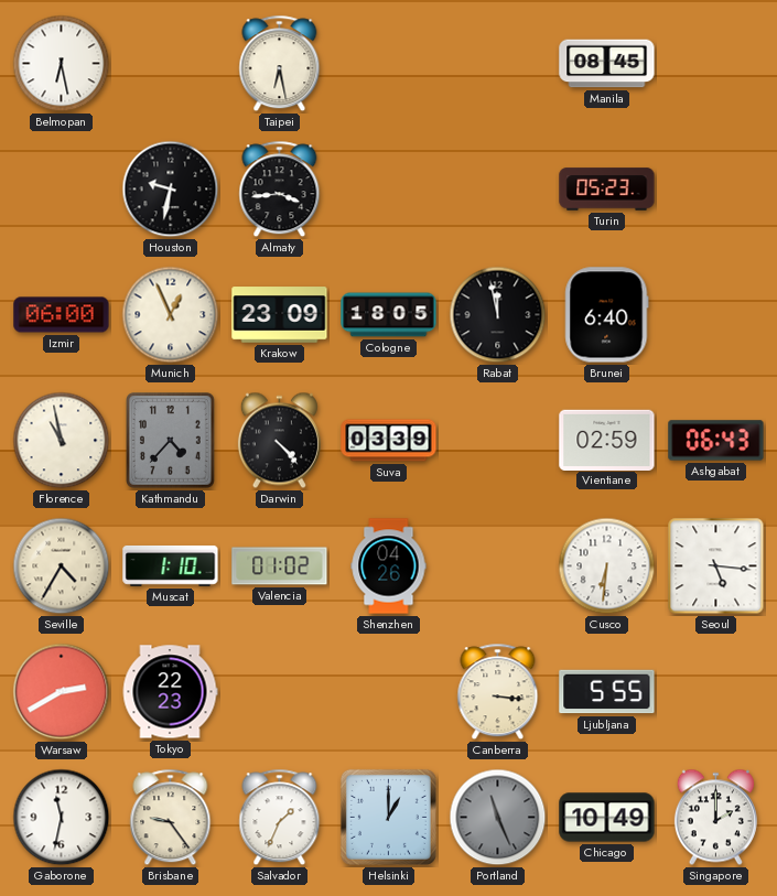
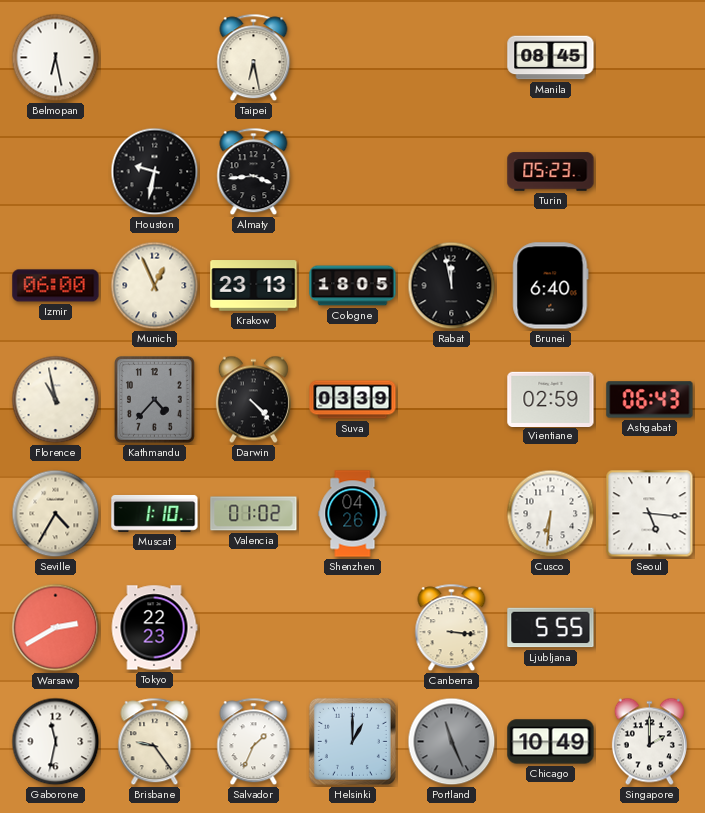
Krakow: 23:09 -> 23:13
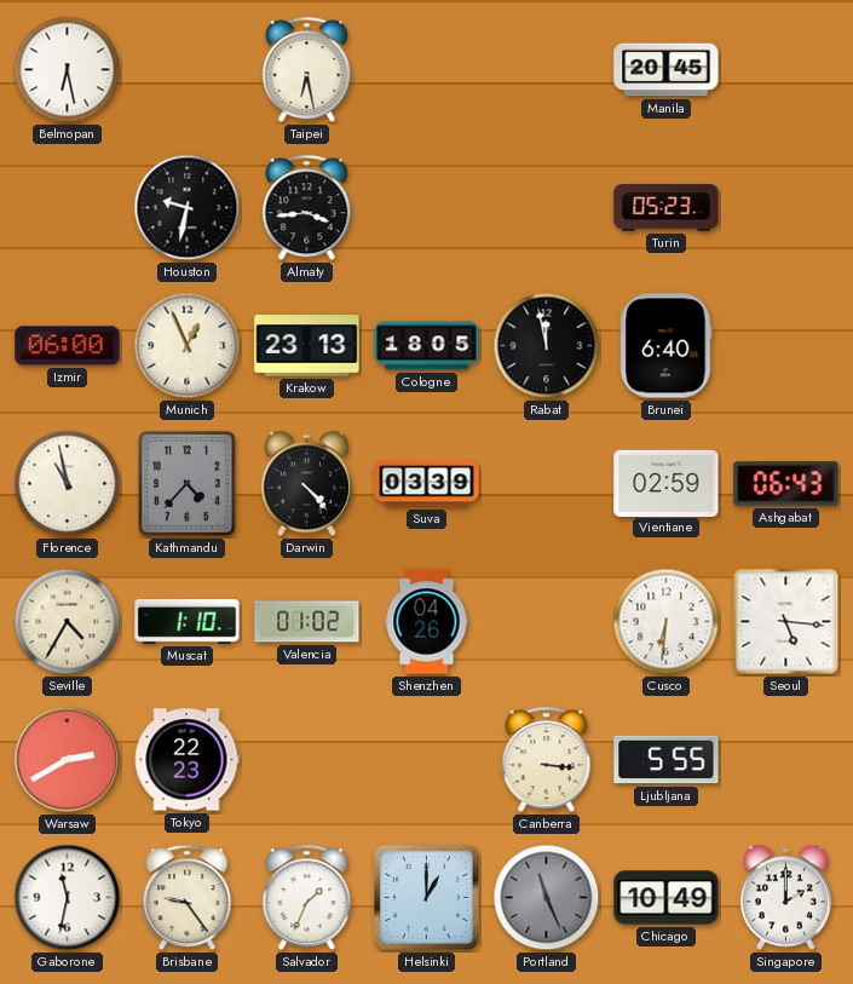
Manila: 08:45 -> 20:45
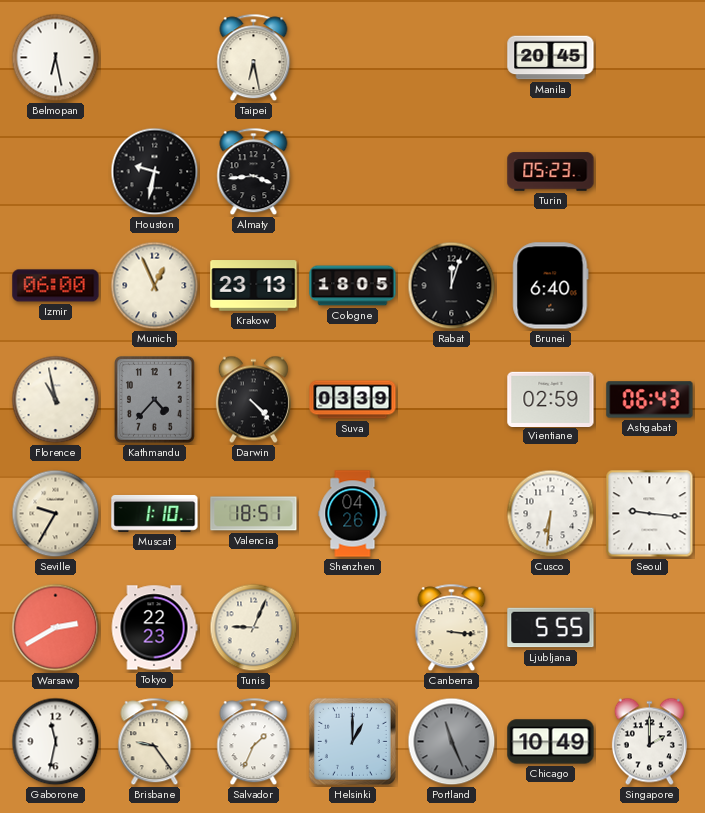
Rabat: 11:58 -> 12:03
Seville: 4:35 -> 9:35
Valencia: 01:02 -> 18:51
Seoul: 5:16 -> 9:16
Tunis: none -> 9:04
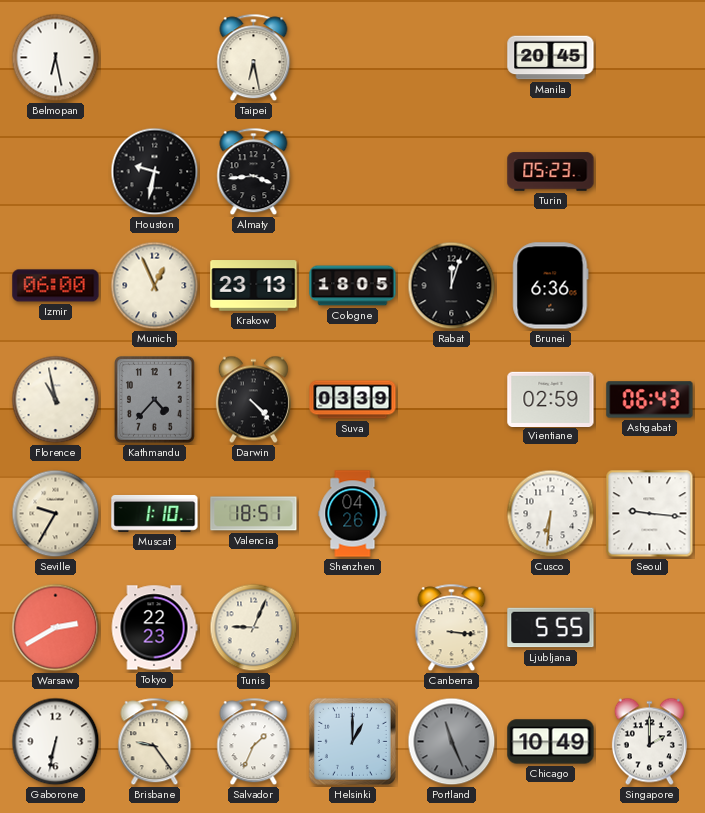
Brunei: 6:40 -> 6:36
Gaborone: 11:32 -> 6:32
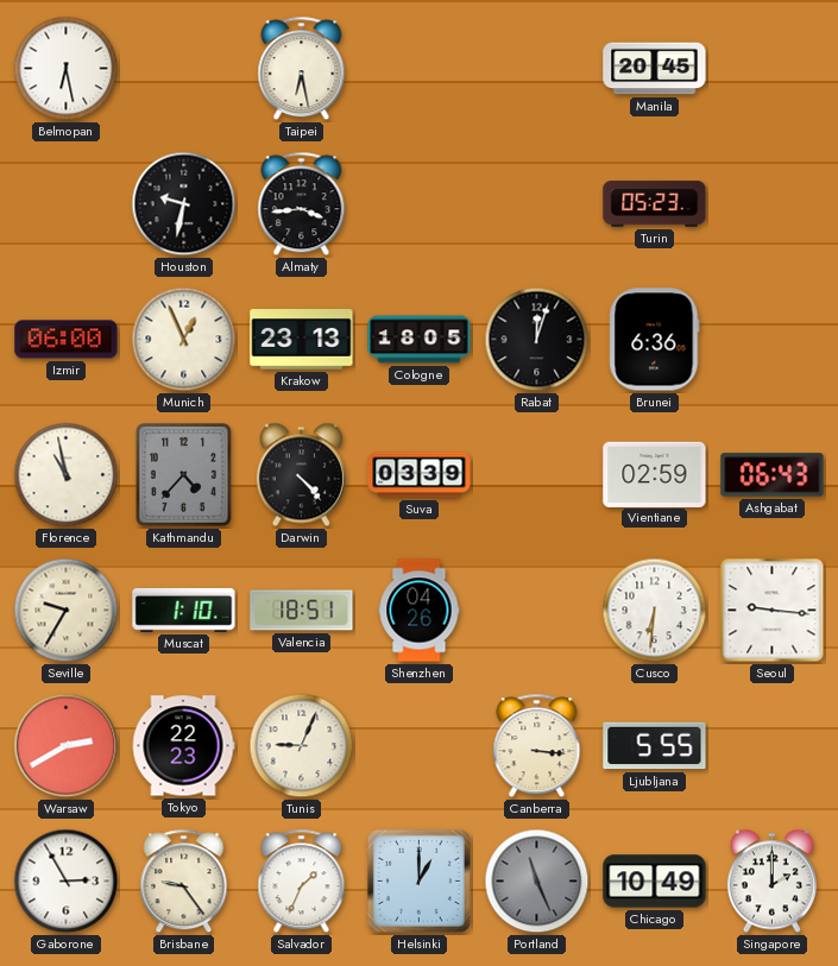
Gaborone: 6:32 -> 2:55
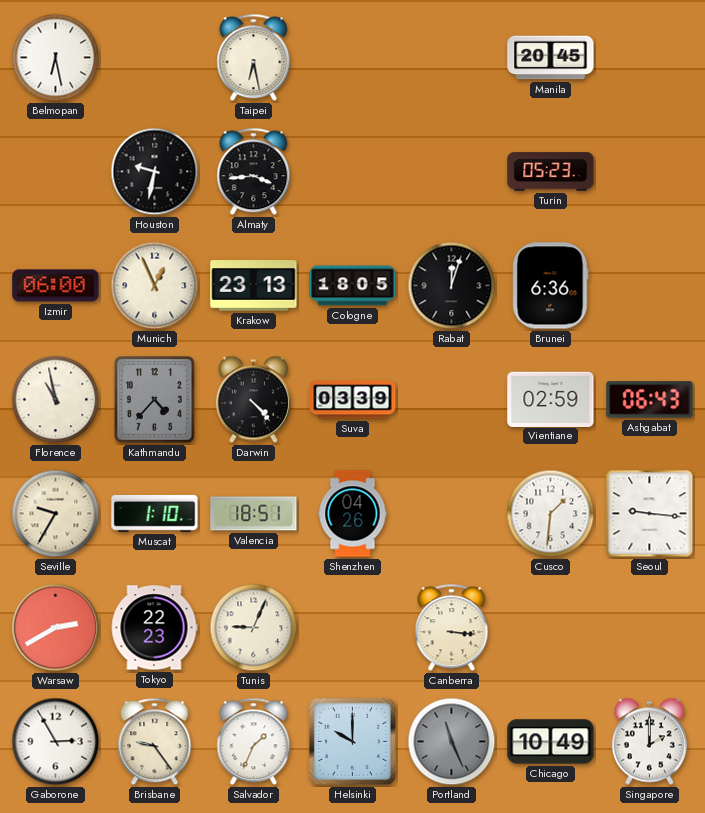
Cusco: 6:31 -> 1:31
Ljubljana: 5:55 -> none
Helsinki: 1:00 -> 10:00
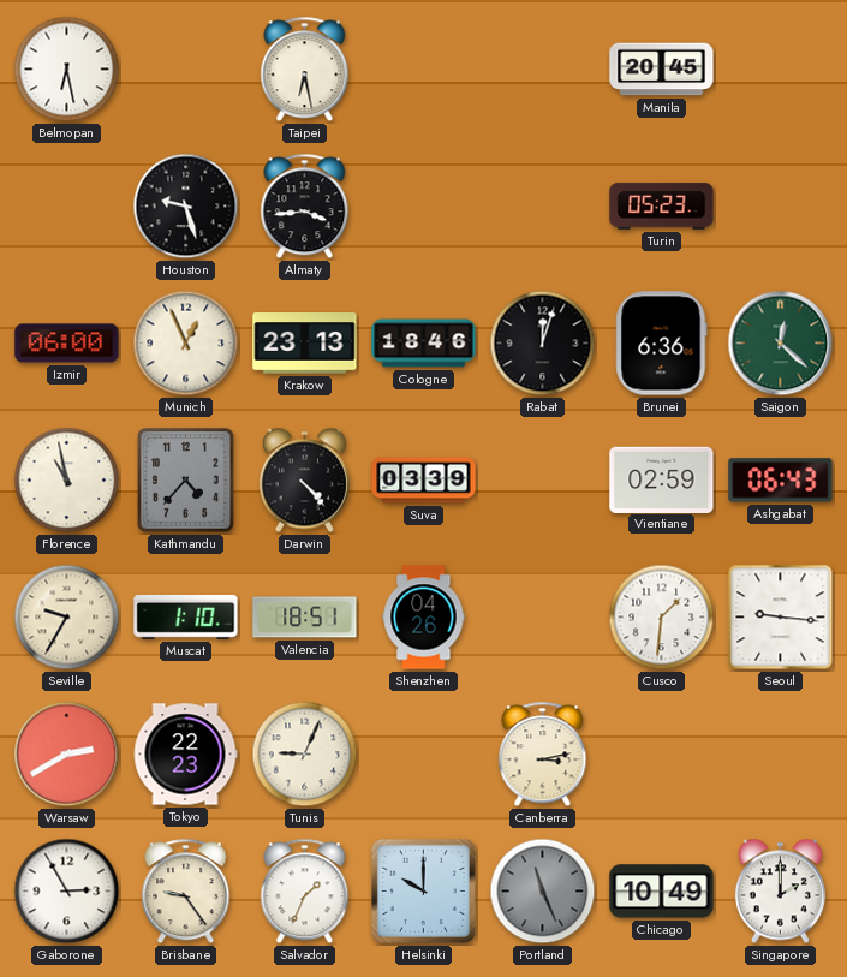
Houston: 9:32 -> 9:27
Cologne: 18:05 -> 18:46
Saigon: none -> 12:22
Canberra: 3:16 -> 3:13
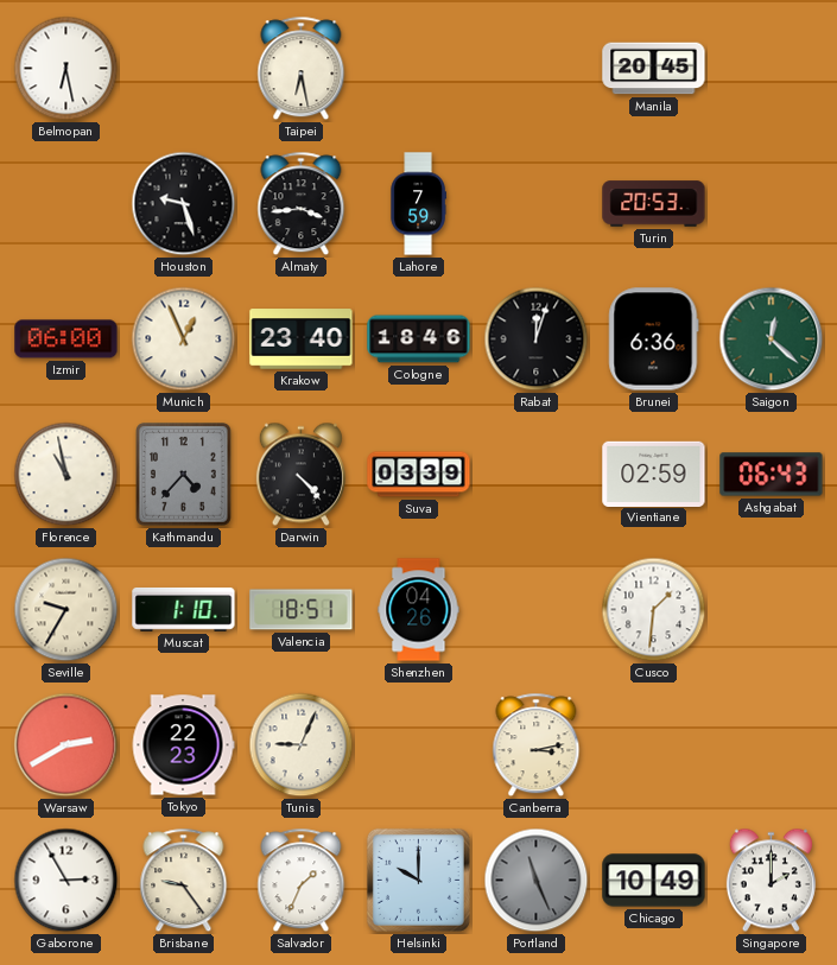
Lahore: none -> 7:59
Turin: 05:23 -> 20:53
Krakow: 23:13 -> 23:40
Seoul: 9:16 -> none
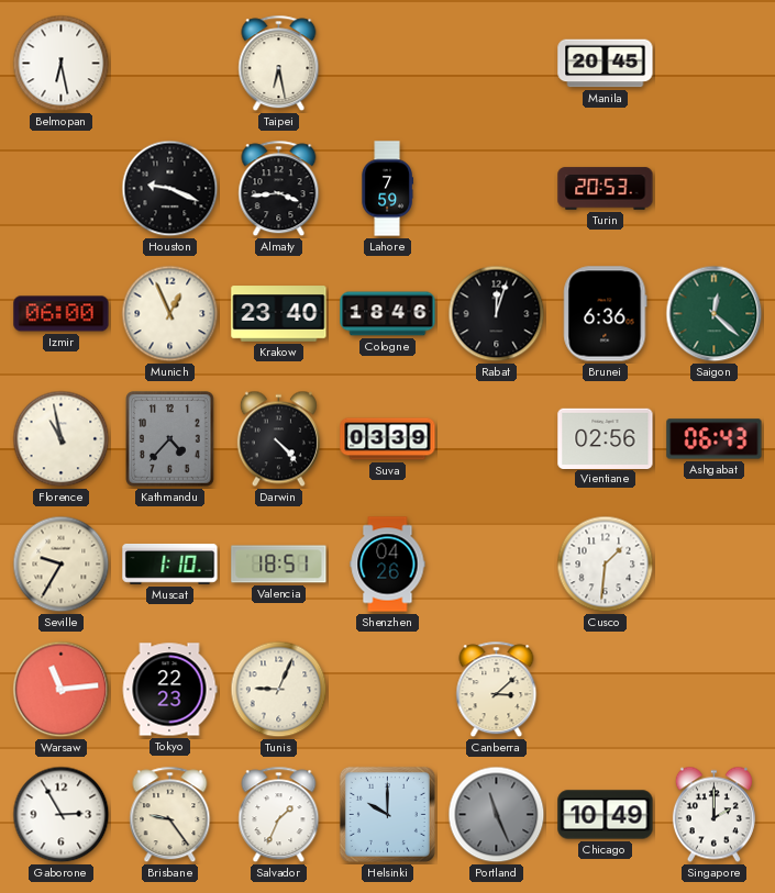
Houston: 9:27 -> 9:19
Vientiane: 02:59 -> 02:56
Warsaw: 2:40 -> 11:14
Canberra: 3:13 -> 3:08
